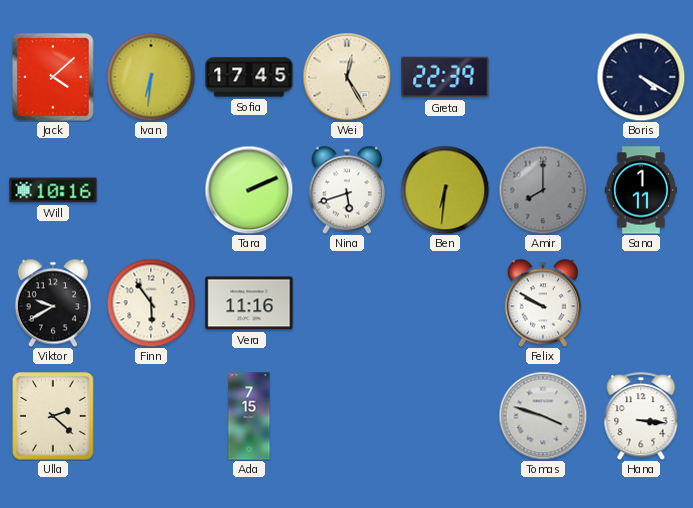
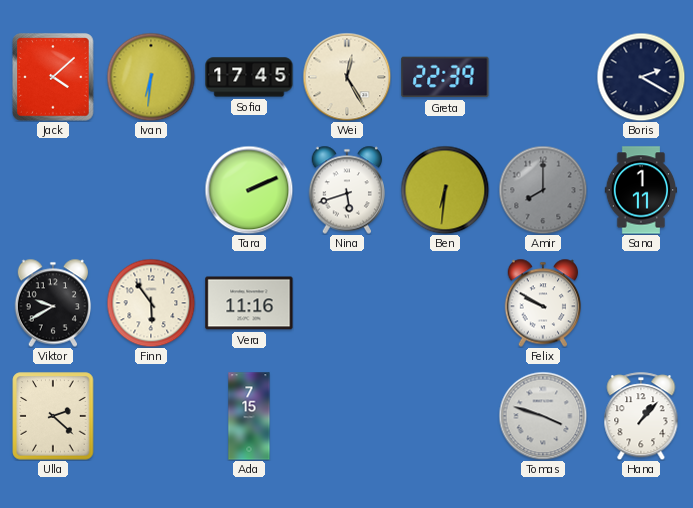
Boris: 4:20 -> 2:20
Will: 10:16 -> none
Hana: 3:16 -> 1:07
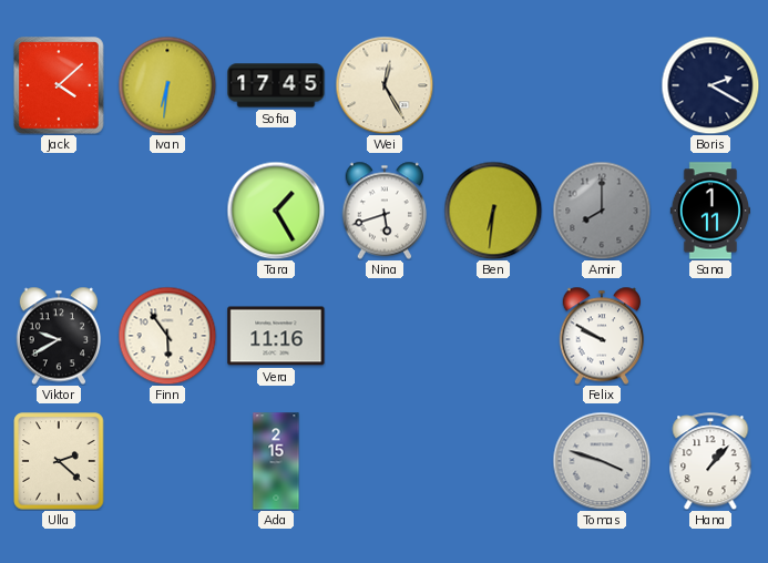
Greta: 22:39 -> none
Tara: 2:11 -> 1:25
Ada: 7:15 -> 2:15
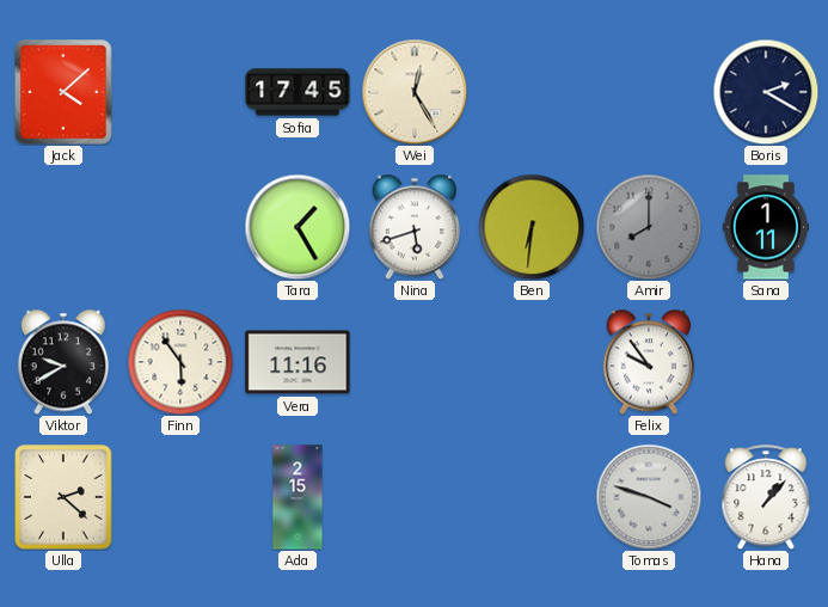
Ivan: 6:31 -> none
Felix: 9:50 -> 9:54
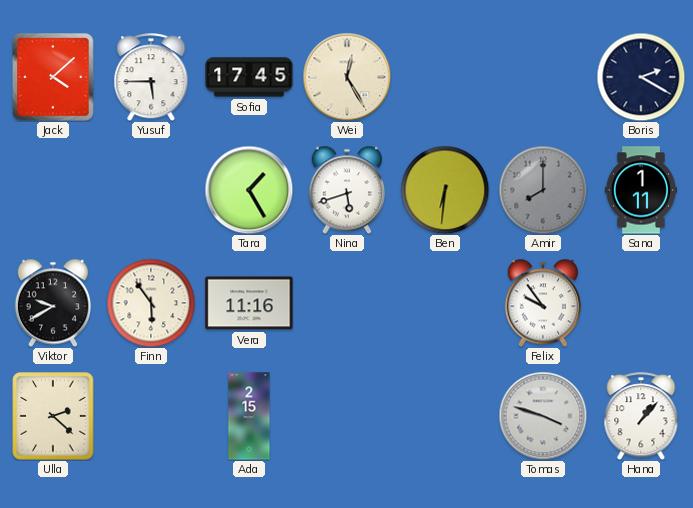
Yusuf: none -> 5:45
